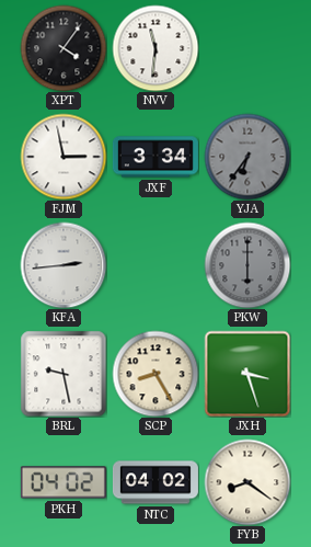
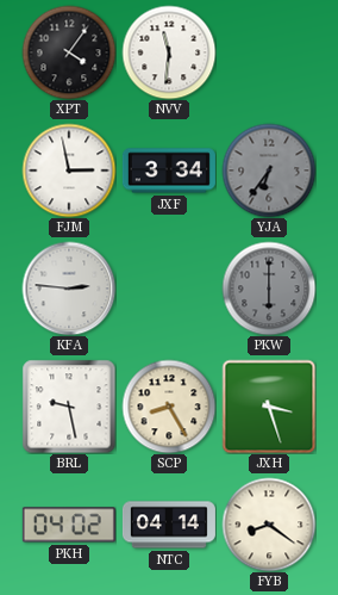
KFA: 2:44 -> 2:46
NTC: 04:02 -> 04:14
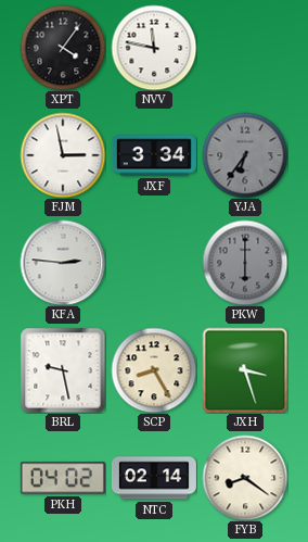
NVV: 11:31 -> 11:47
NTC: 04:14 -> 02:14
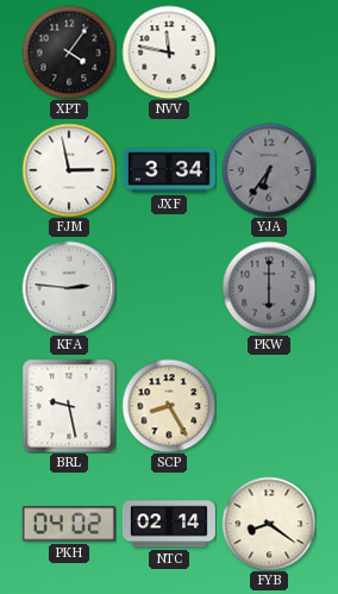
JXH: 3:27 -> none
